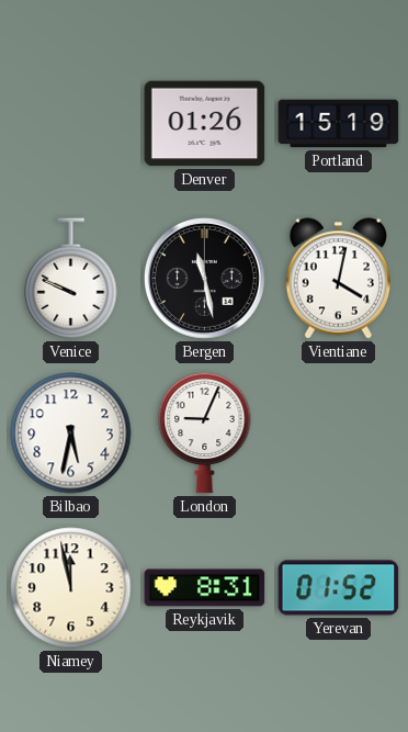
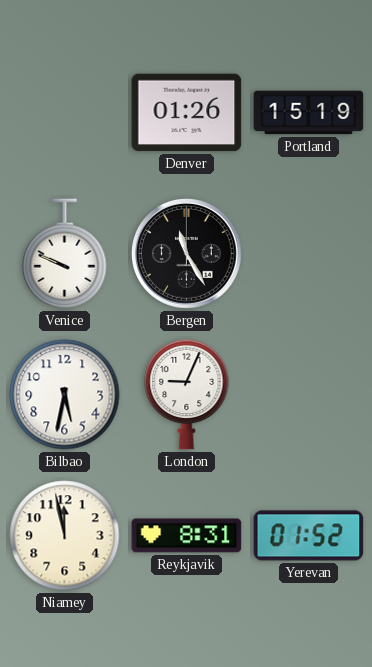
Bergen: 11:28 -> 11:25
Vientiane: 4:02 -> none
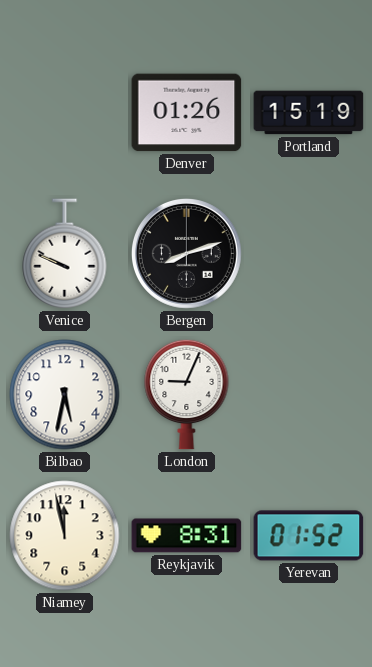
Bergen: 11:25 -> 8:12
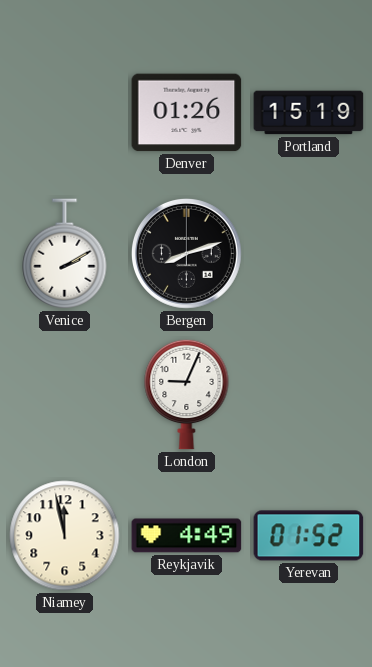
Venice: 9:49 -> 2:10
Bilbao: 5:32 -> none
Reykjavik: 8:31 -> 4:49
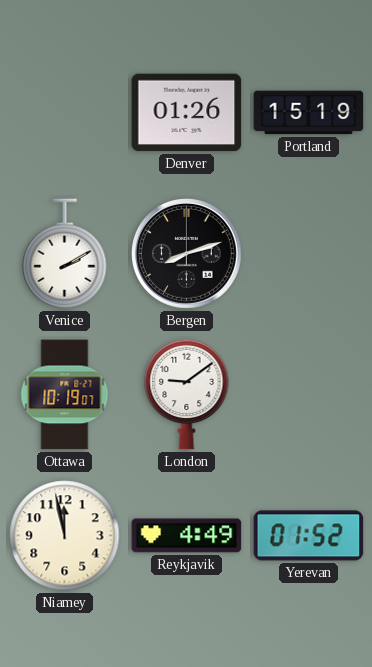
Ottawa: none -> 10:19
London: 9:04 -> 9:09
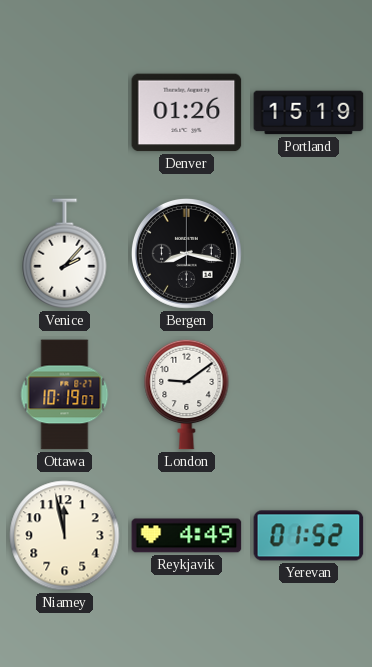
Venice: 2:10 -> 2:07
Bergen: 8:12 -> 8:17
